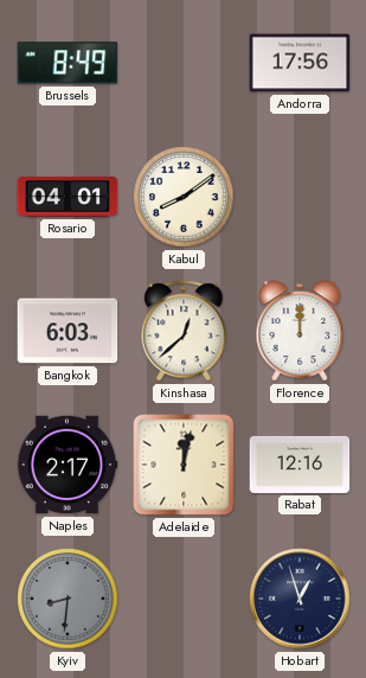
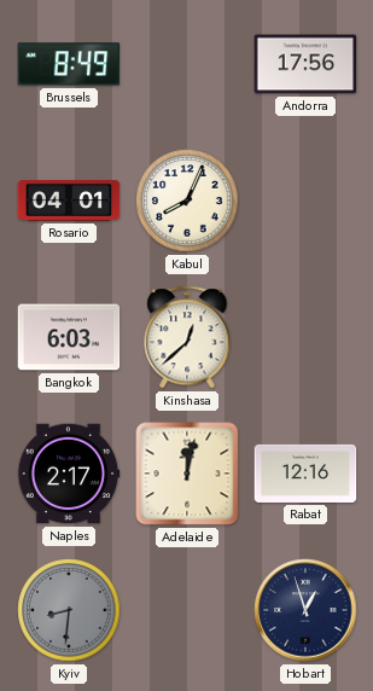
Kabul: 8:09 -> 8:04
Florence: 12:00 -> none
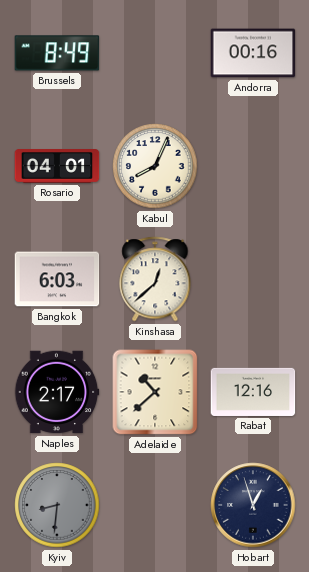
Andorra: 17:56 -> 00:16
Adelaide: 12:02 -> 10:38
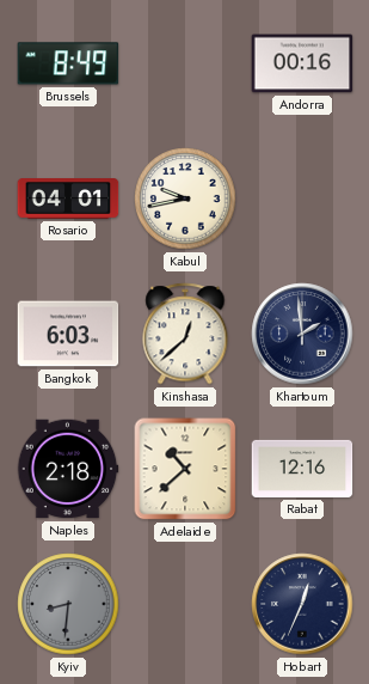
Kabul: 8:04 -> 9:43
Khartoum: none -> 1:59
Naples: 2:17 -> 2:18
Hobart: 12:57 -> 12:34
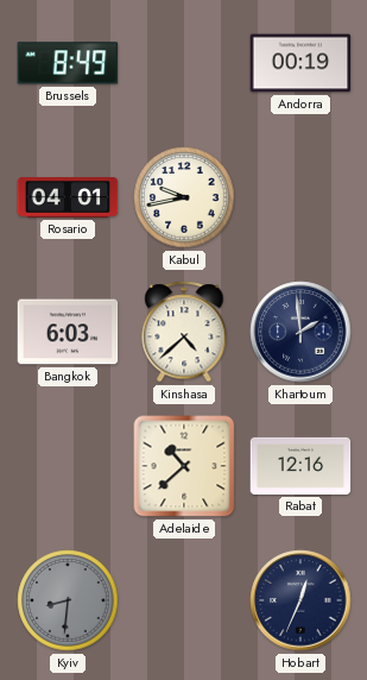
Andorra: 00:16 -> 00:19
Kinshasa: 12:38 -> 4:38
Naples: 2:18 -> none
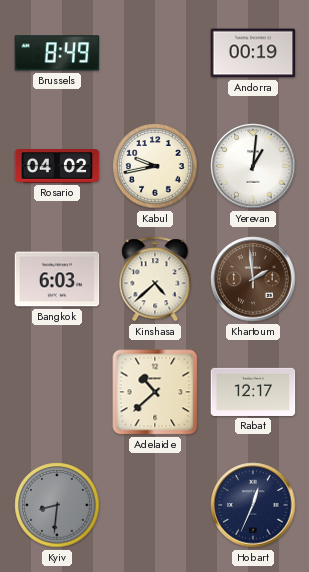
Rosario: 04:01 -> 04:02
Yerevan: none -> 1:01
Khartoum dial: navy -> brown
Rabat: 12:16 -> 12:17
